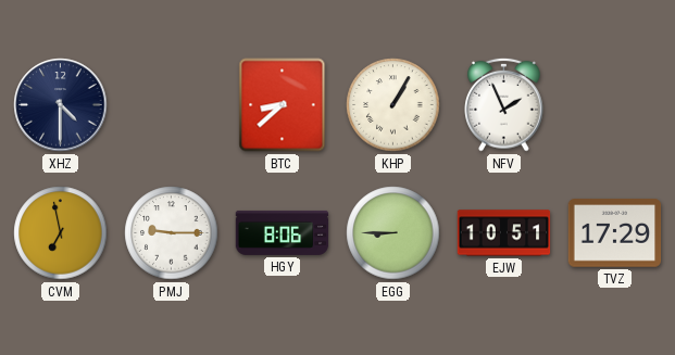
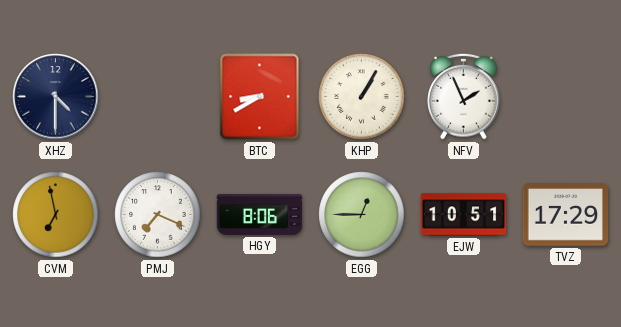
BTC: 8:38 -> 8:40
PMJ: 9:15 -> 7:19
EGG: 8:45 -> 12:45
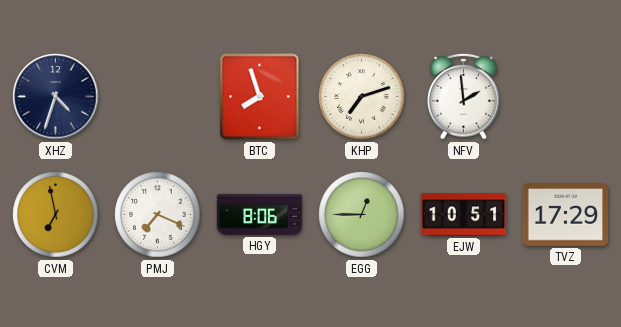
XHZ: 4:30 -> 4:33
BTC: 8:40 -> 7:57
KHP: 1:05 -> 7:12
NFV: 1:56 -> 1:59
